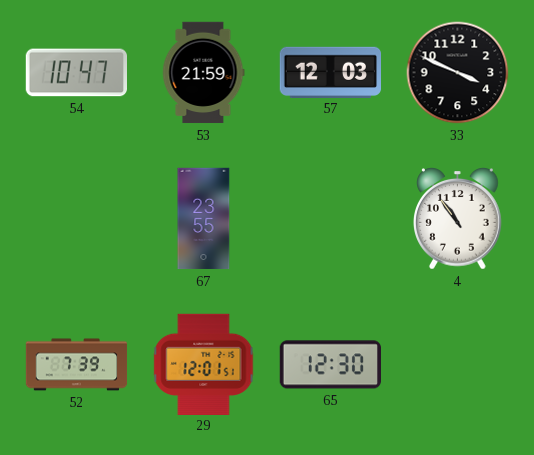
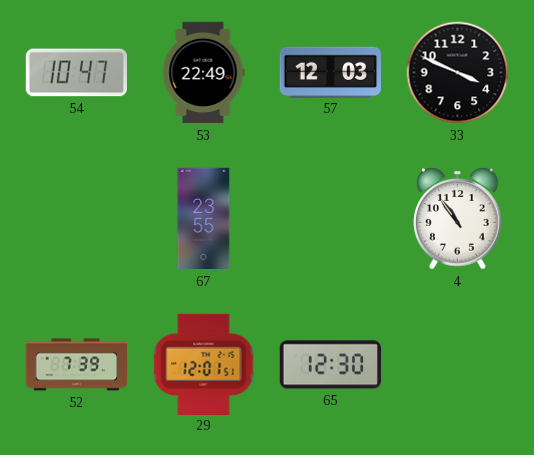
53: 21:59 -> 22:49
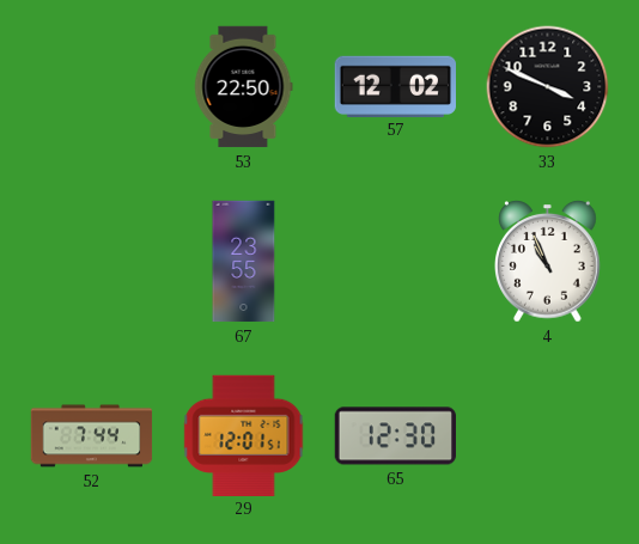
54: 10:47 -> none
53: 22:49 -> 22:50
57: 12:03 -> 12:02
4: 10:54 -> 10:56
52: 7:39 -> 7:44
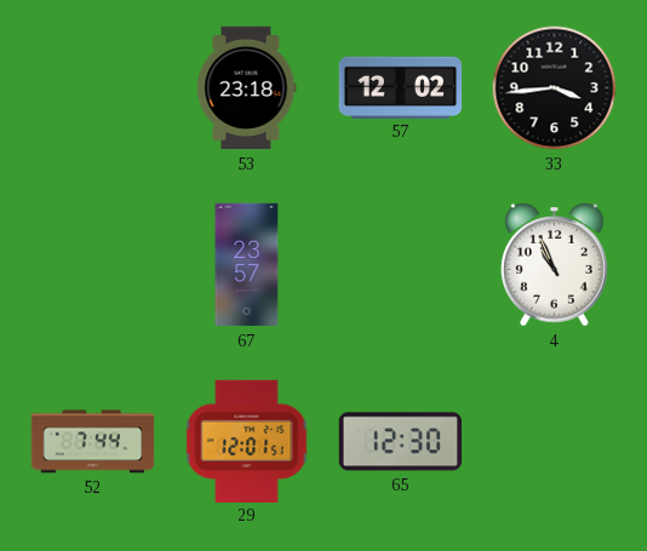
53: 22:50 -> 23:18
33: 3:49 -> 3:44
67: 23:55 -> 23:57
